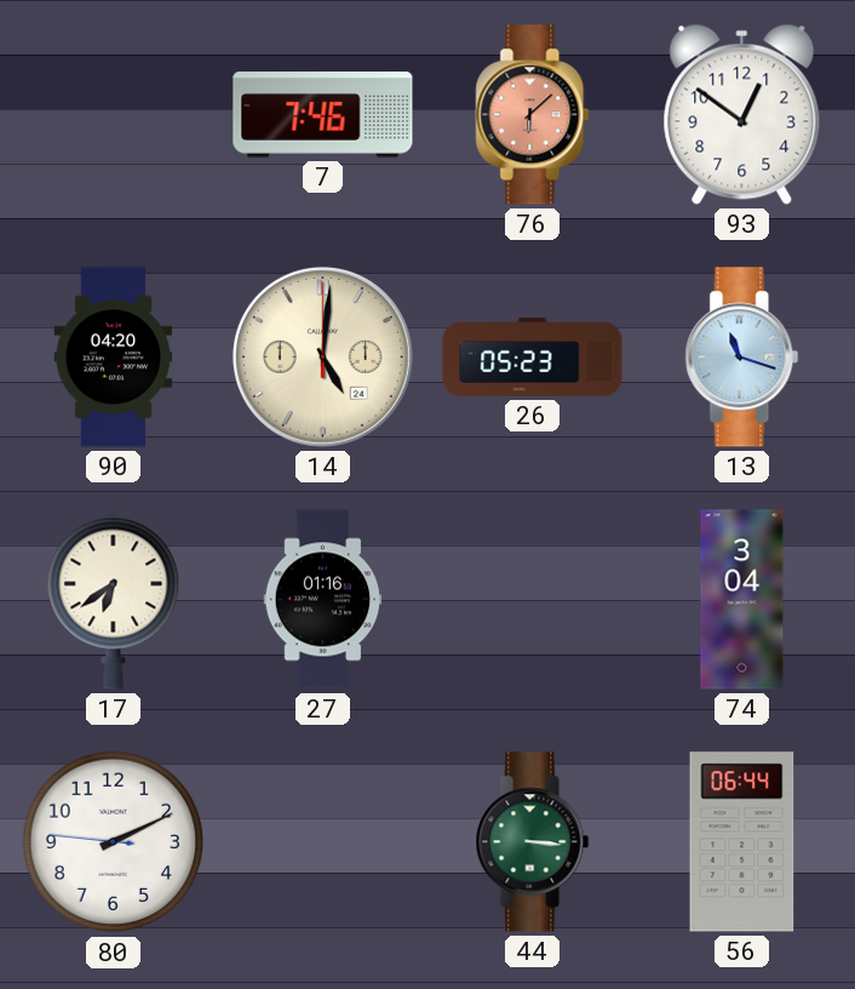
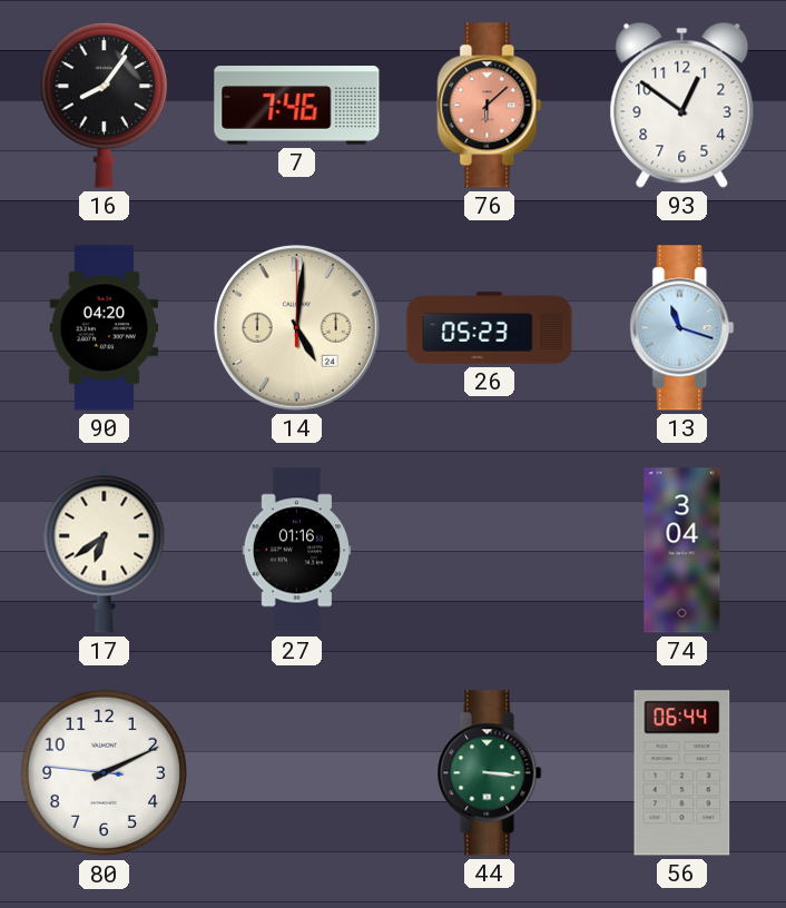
16: none -> 8:06
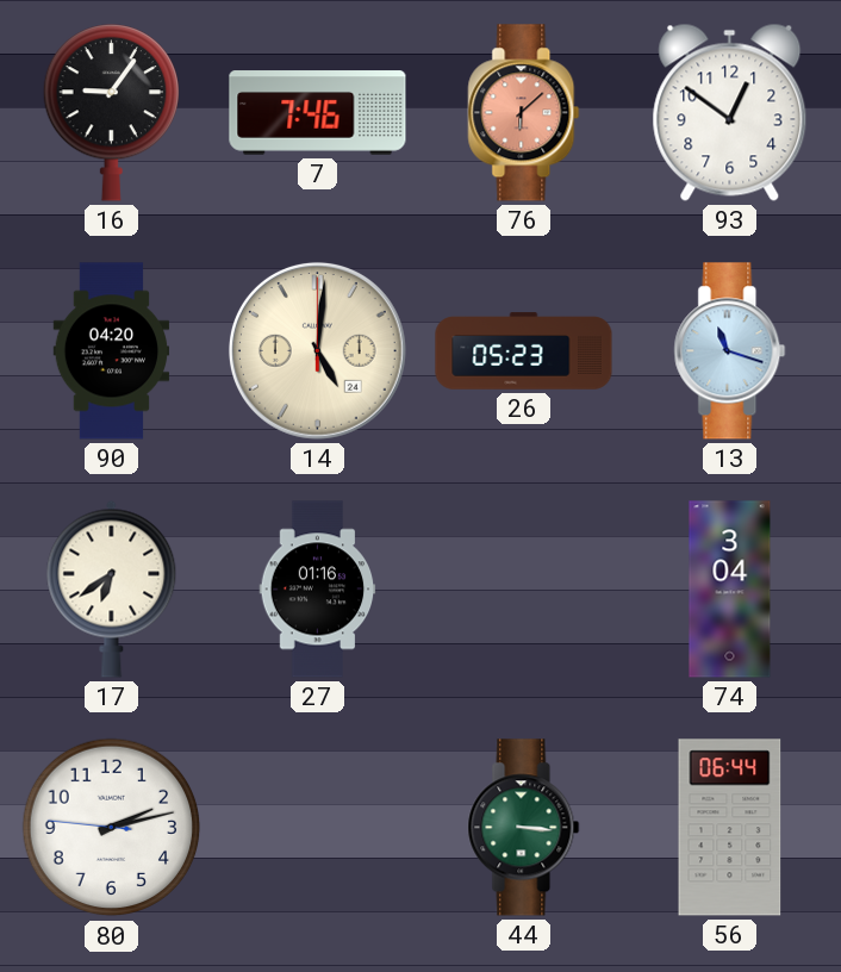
16: 8:06 -> 9:06
80: 2:10 -> 2:12
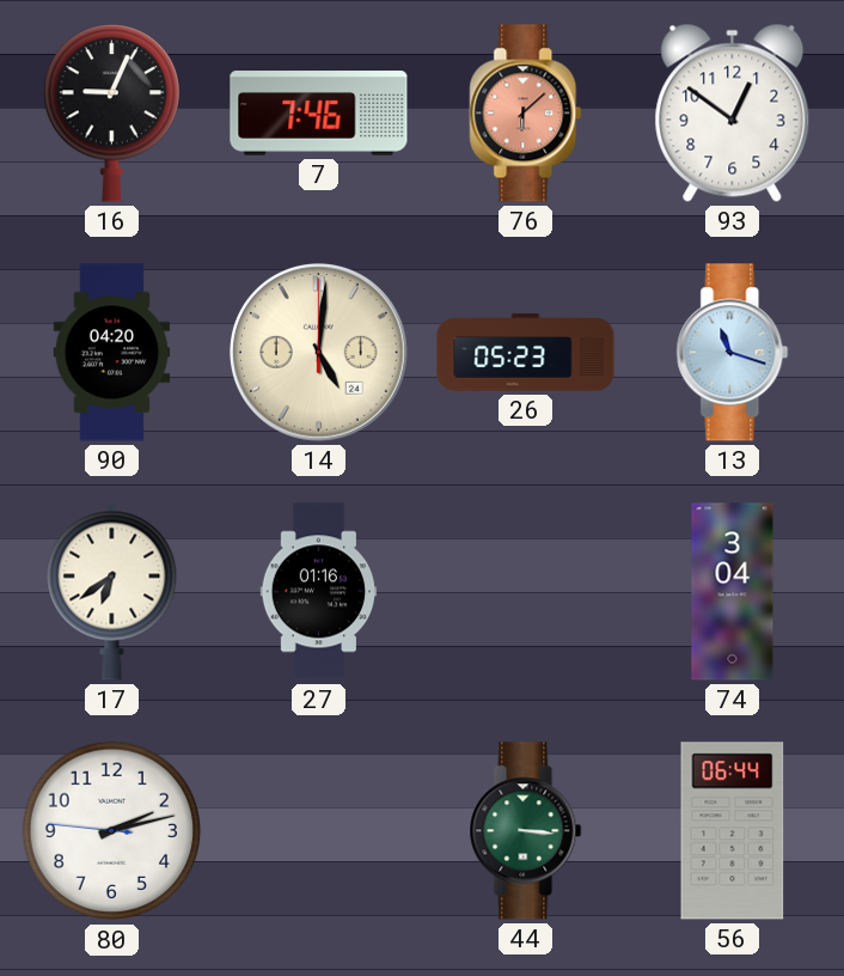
16: 9:06 -> 9:04
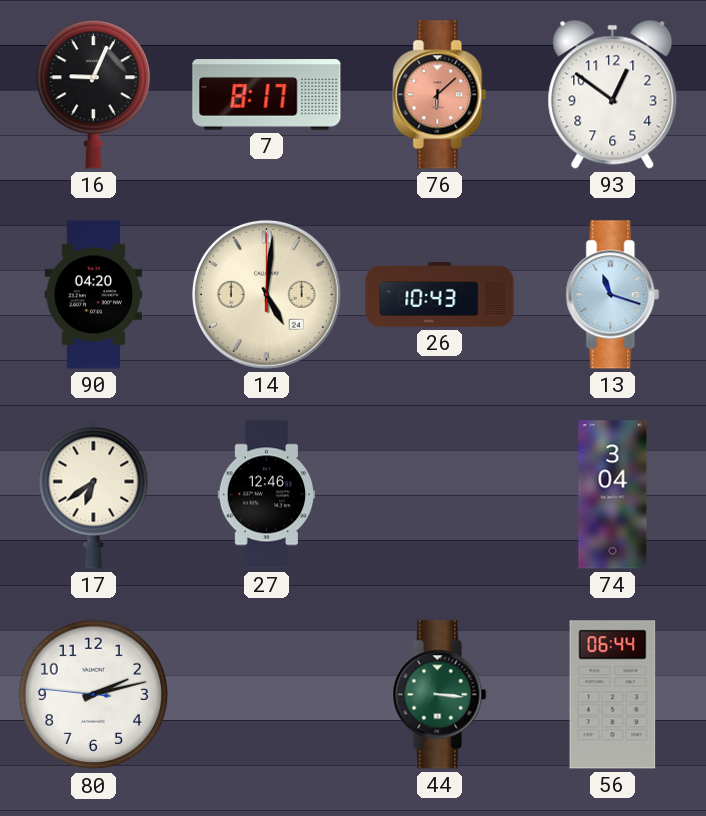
7: 7:46 -> 8:17
26: 05:23 -> 10:43
27: 01:16 -> 12:46
